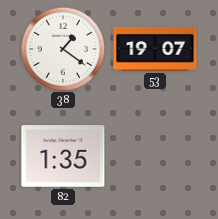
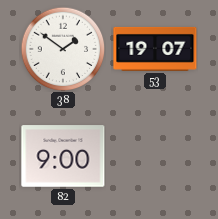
38: 1:21 -> 1:51
82: 1:35 -> 9:00
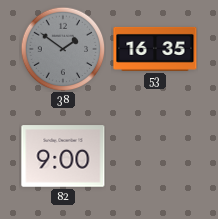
38 dial: white -> grey
53: 19:07 -> 16:35
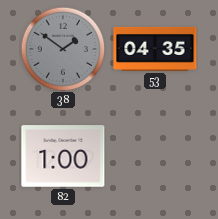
53: 16:35 -> 04:35
82: 9:00 -> 1:00
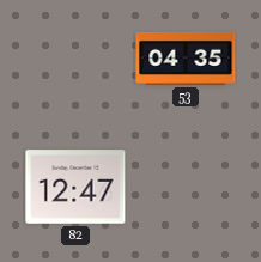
38: 1:51 -> none
82: 1:00 -> 12:47
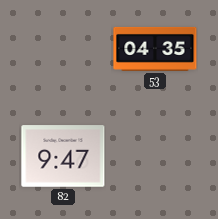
82: 12:47 -> 9:47
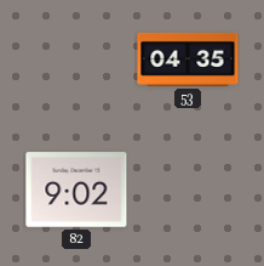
82: 9:47 -> 9:02
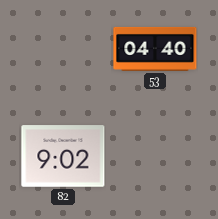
53: 04:35 -> 04:40
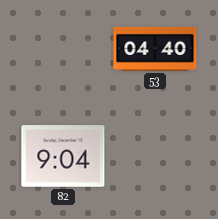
82: 9:02 -> 9:04
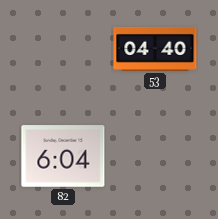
82: 9:04 -> 6:04
